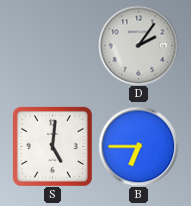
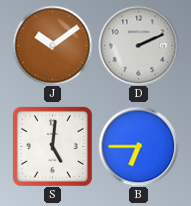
J: none -> 10:09
D: 2:06 -> 2:11
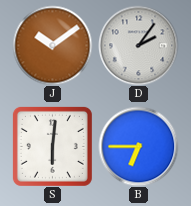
D: 2:11 -> 2:06
S: 5:01 -> 6:01
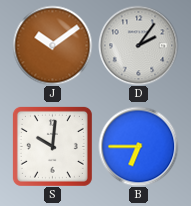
S: 6:01 -> 10:01
